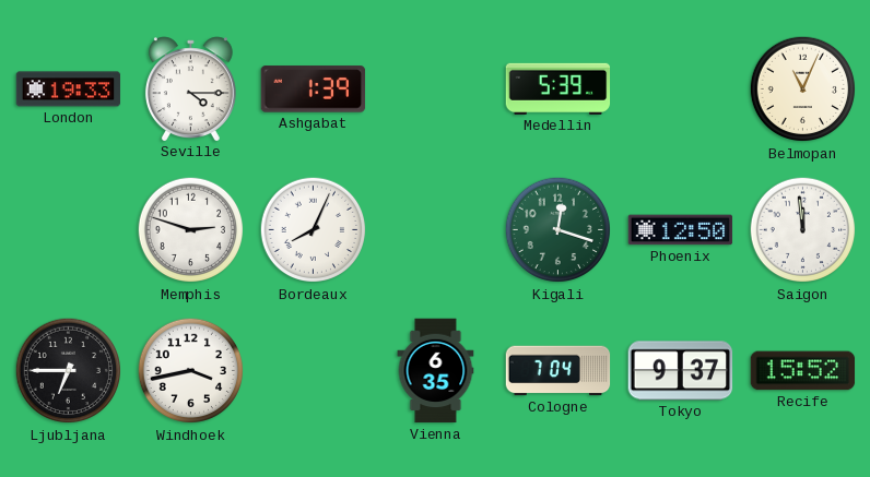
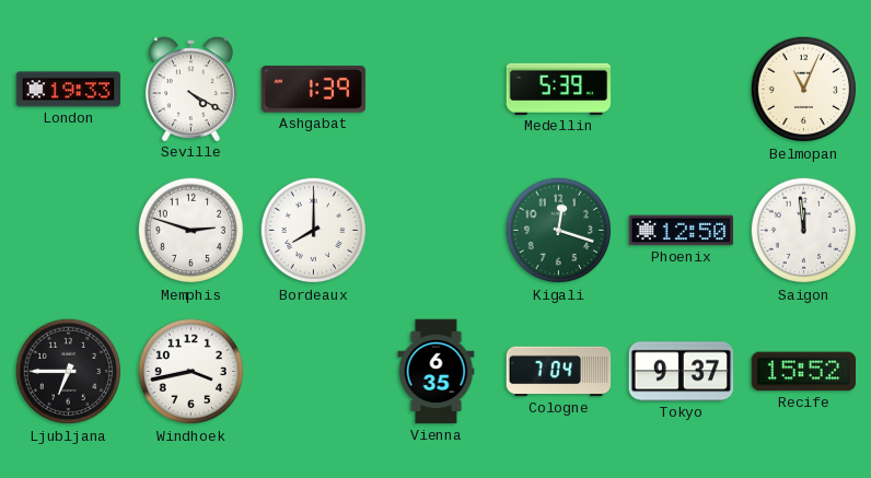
Seville: 4:15 -> 4:20
Bordeaux: 8:04 -> 8:00
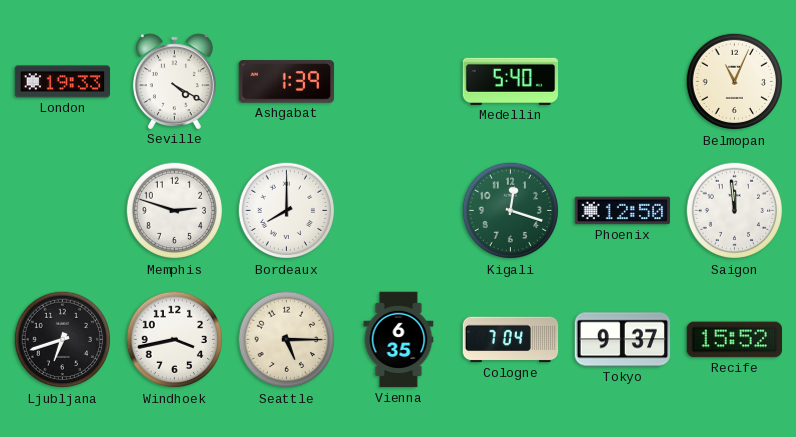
Medellin: 5:39 -> 5:40
Ljubljana: 6:45 -> 6:42
Seattle: none -> 5:15
